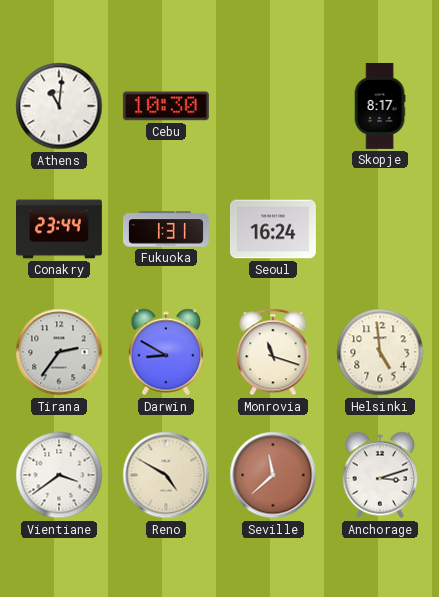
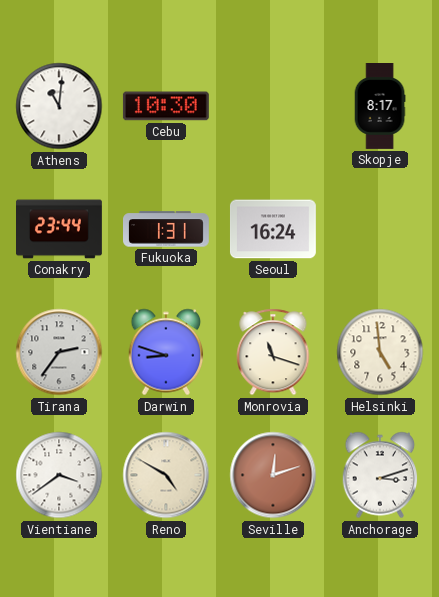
Darwin: 8:50 -> 8:48
Seville: 11:38 -> 12:12
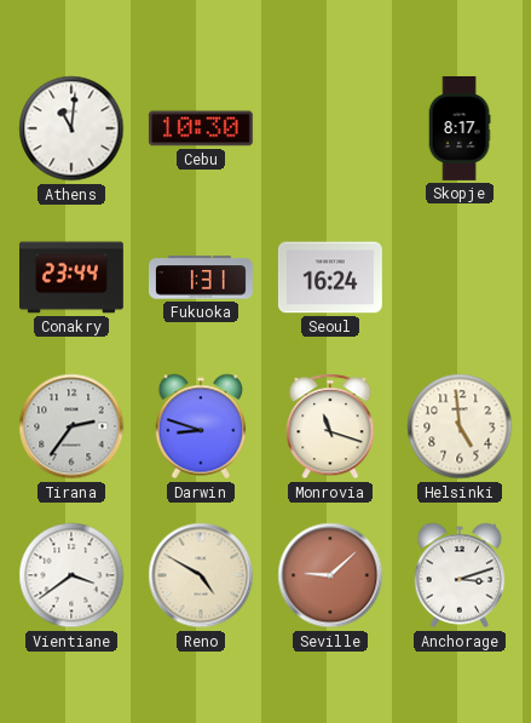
Seville: 12:12 -> 9:08
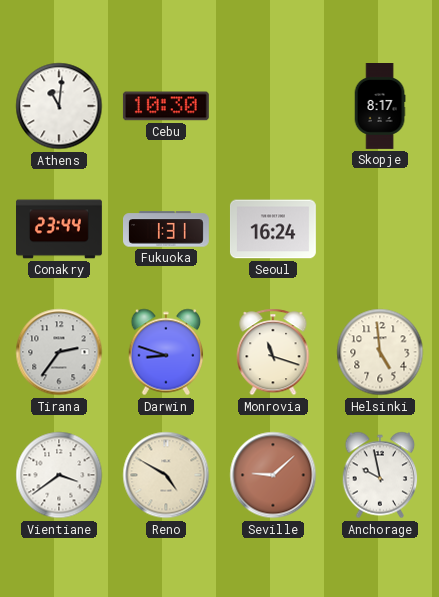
Anchorage: 3:12 -> 9:58
